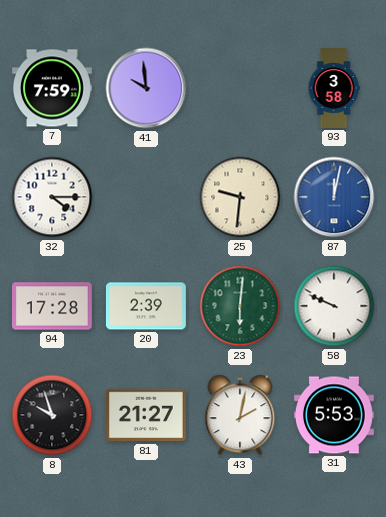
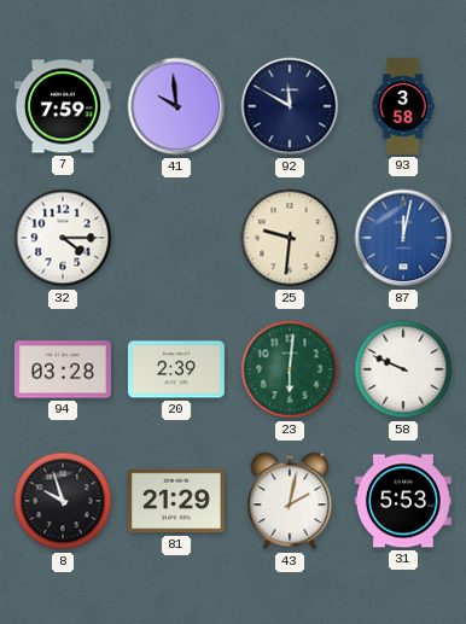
92: none -> 11:50
94: 17:28 -> 03:28
81: 21:27 -> 21:29
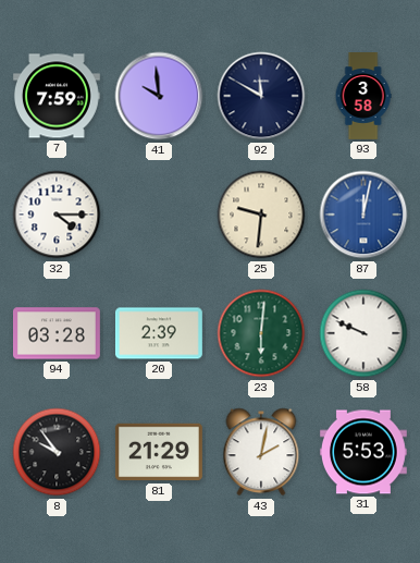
8: 9:57 -> 9:54
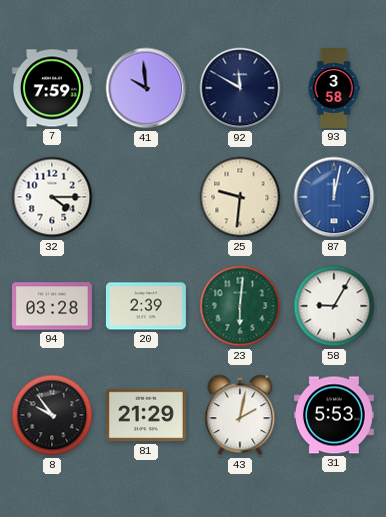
58: 9:49 -> 9:05
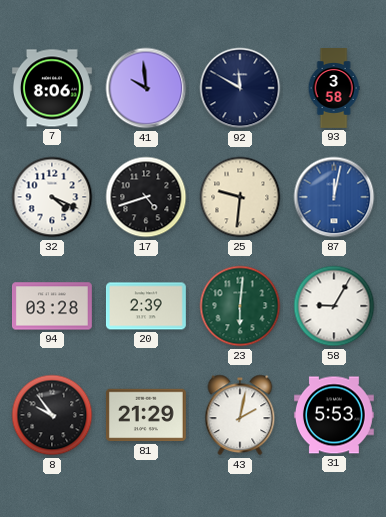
7: 7:59 -> 8:06
32: 4:15 -> 4:19
17: none -> 4:42
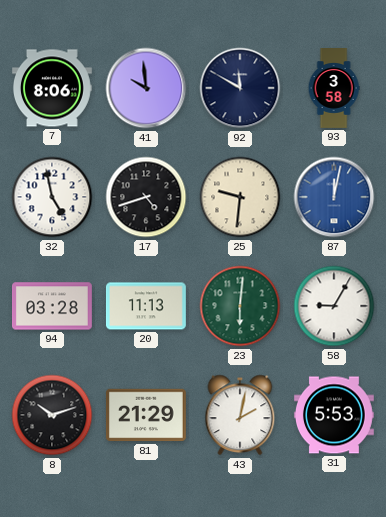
32: 4:19 -> 4:58
20: 2:39 -> 11:13
8: 9:54 -> 10:12
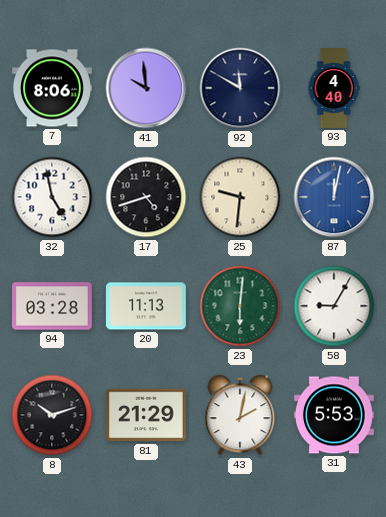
93: 3:58 -> 4:40
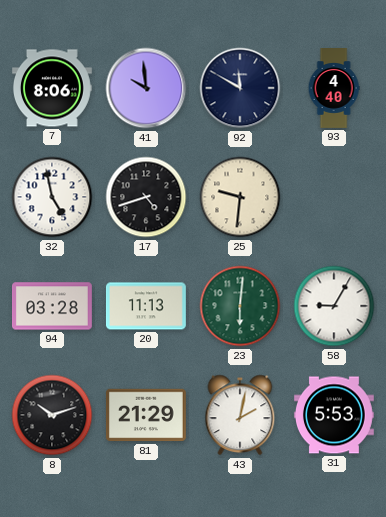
87: 12:02 -> none
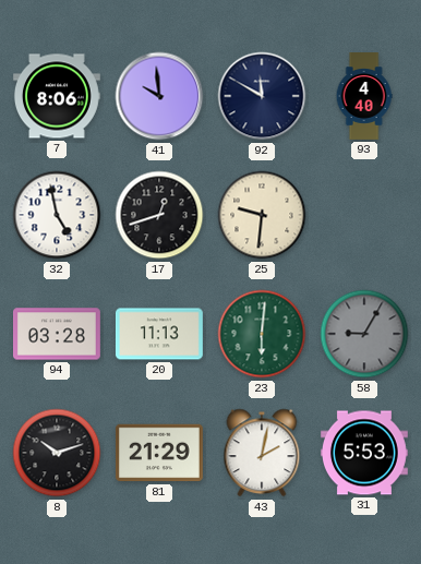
17: 4:42 -> 12:42
58 dial: white -> grey
